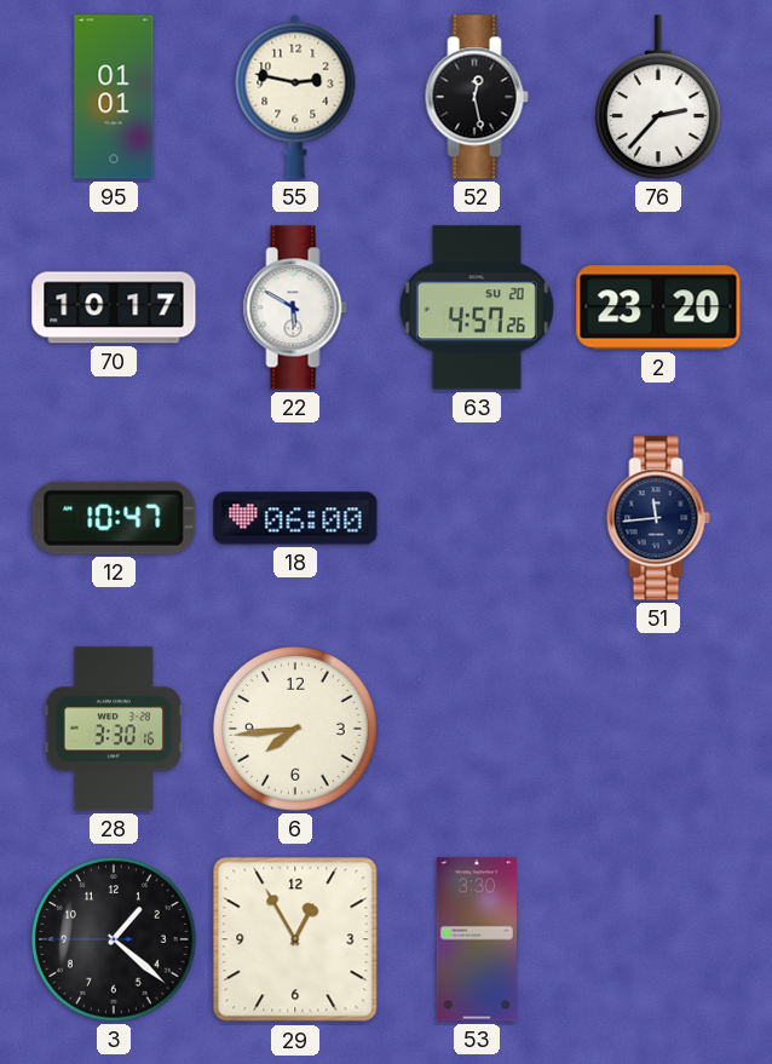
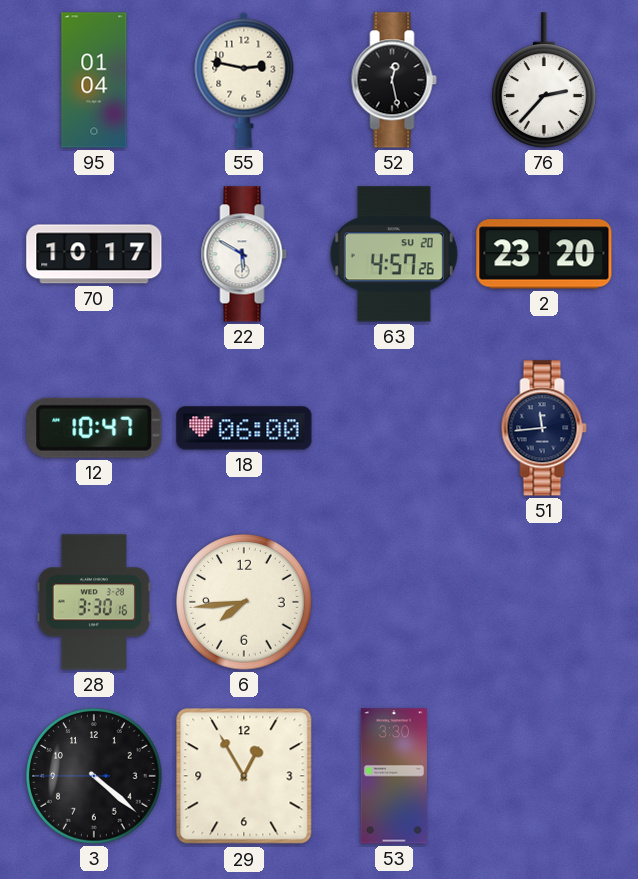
95: 01:01 -> 01:04
3: 1:21 -> 4:21
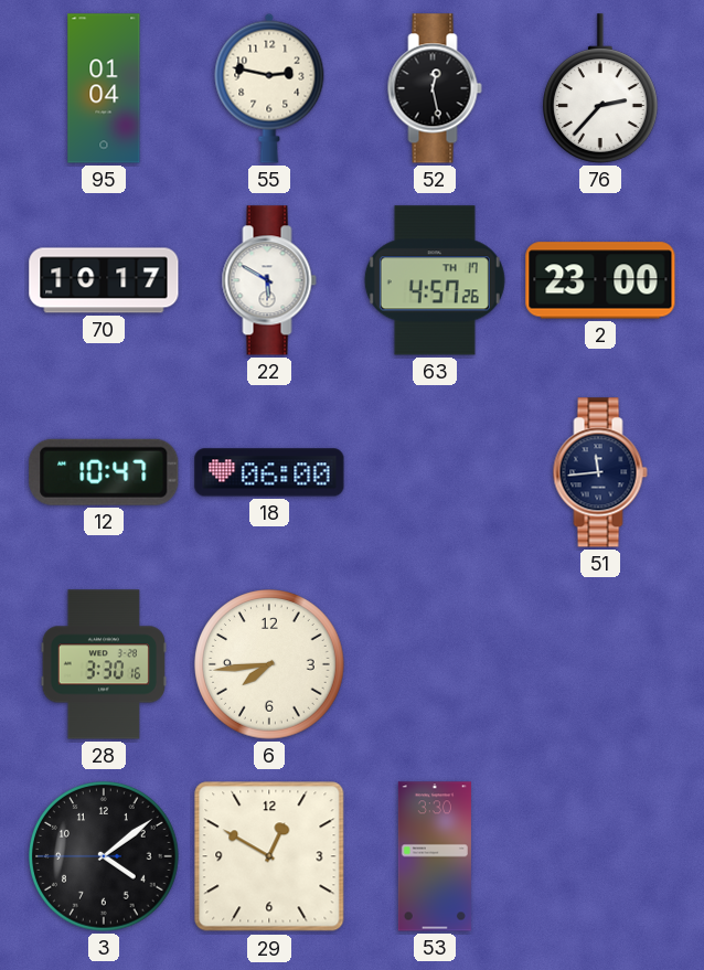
63 date: SU 20 -> TH 17
2: 23:20 -> 23:00
3: 4:21 -> 4:08
29: 12:55 -> 12:50
